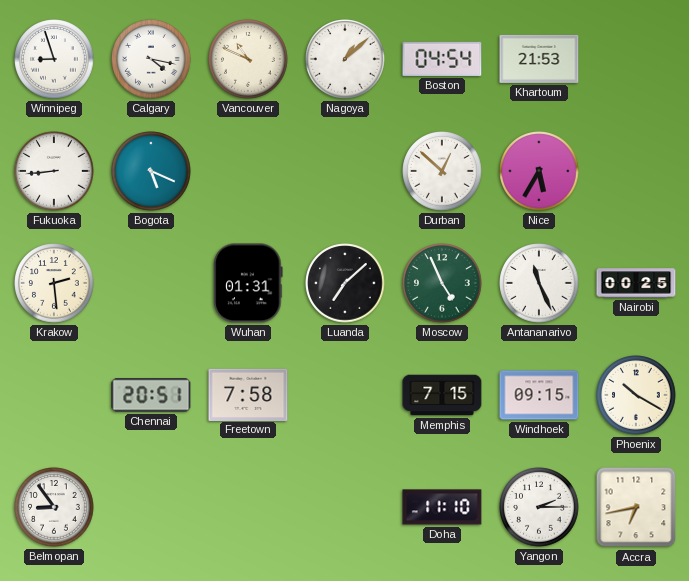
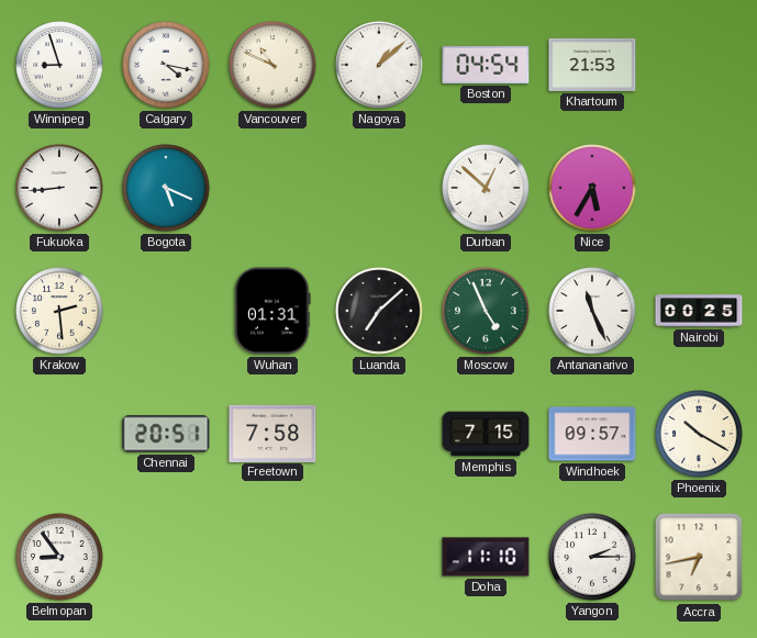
Windhoek: 09:15 -> 09:57
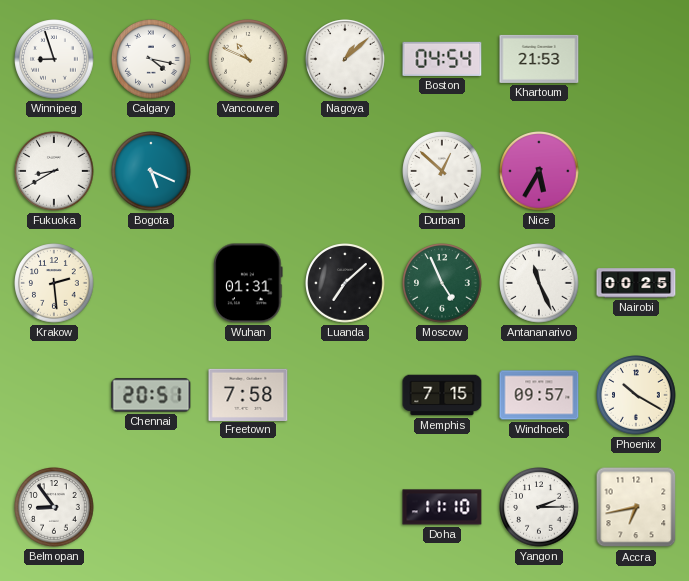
Fukuoka: 8:44 -> 8:40
